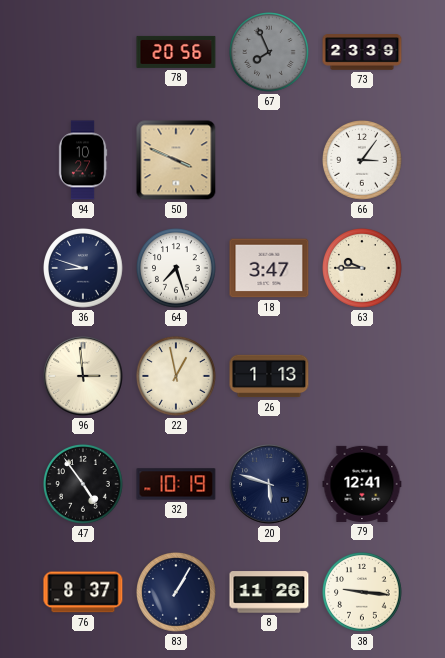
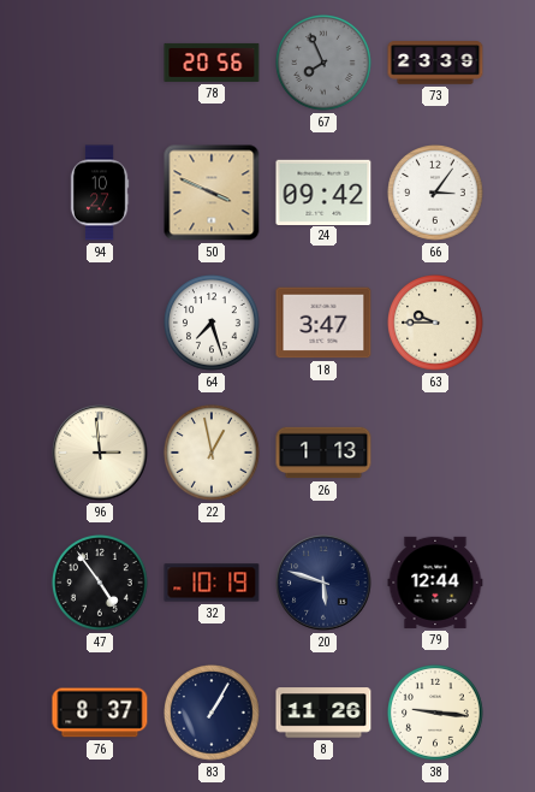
24: none -> 09:42
36: 8:48 -> none
79: 12:41 -> 12:44
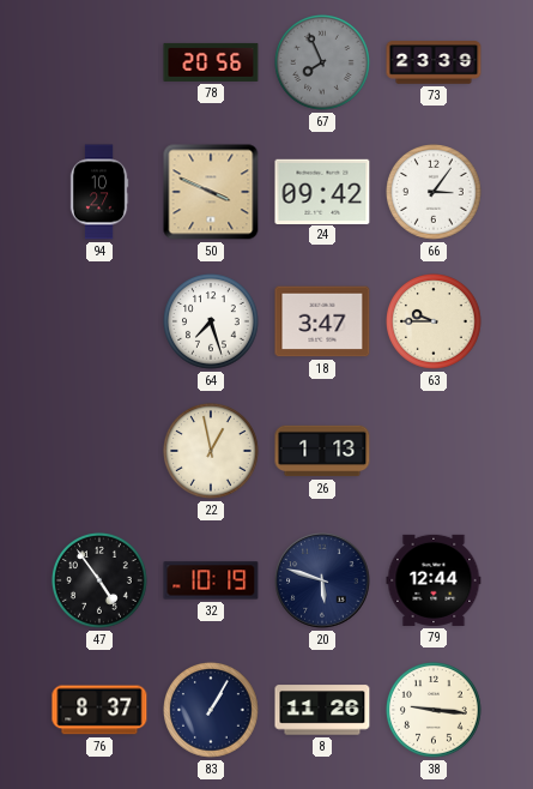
96: 2:59 -> none
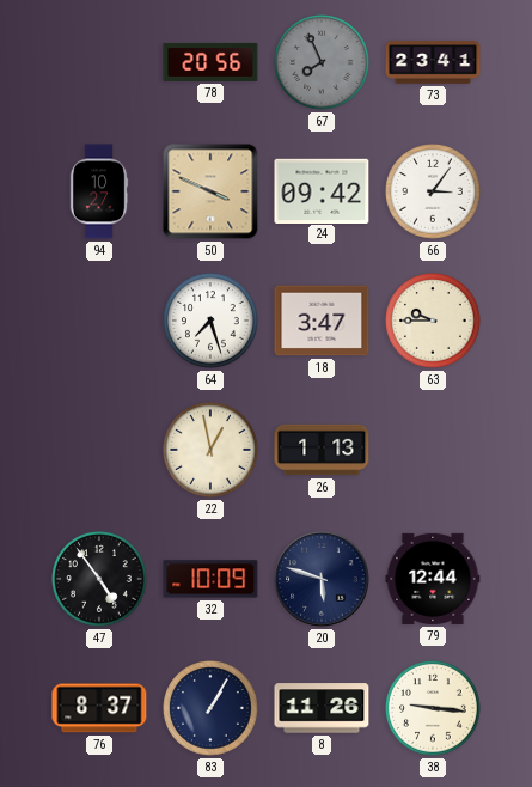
73: 23:39 -> 23:41
32: 10:19 -> 10:09
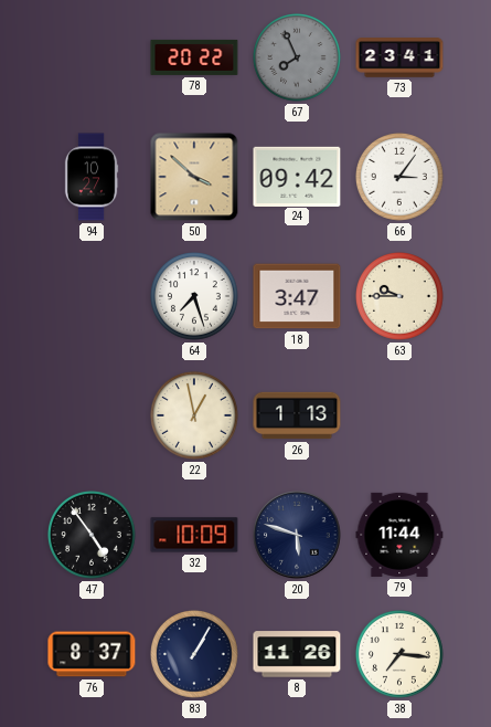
78: 20:56 -> 20:22
50: 3:49 -> 3:52
79: 12:44 -> 11:44
38: 9:16 -> 7:16
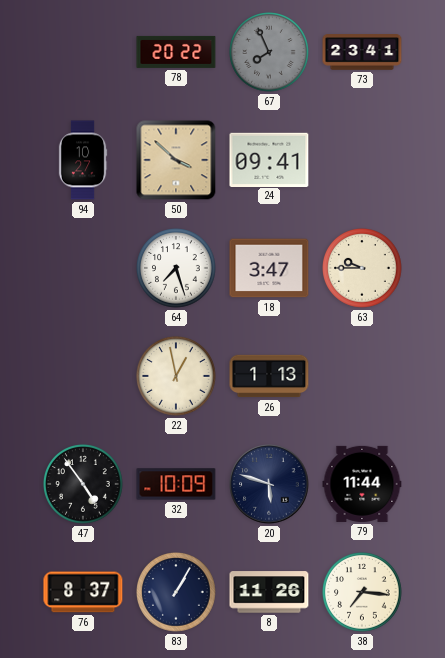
24: 09:42 -> 09:41
66: 3:06 -> none
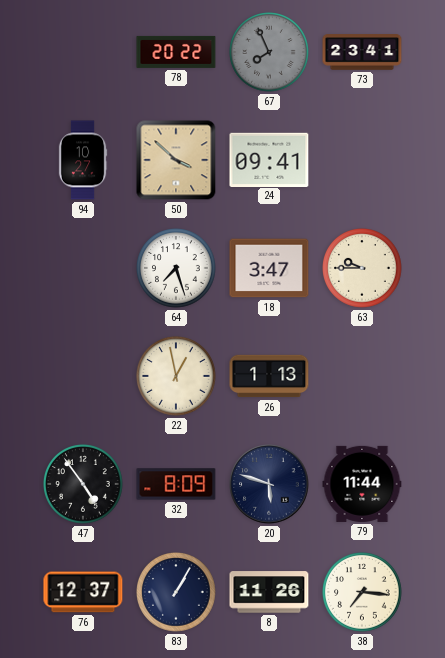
32: 10:09 -> 8:09
76: 8:37 -> 12:37
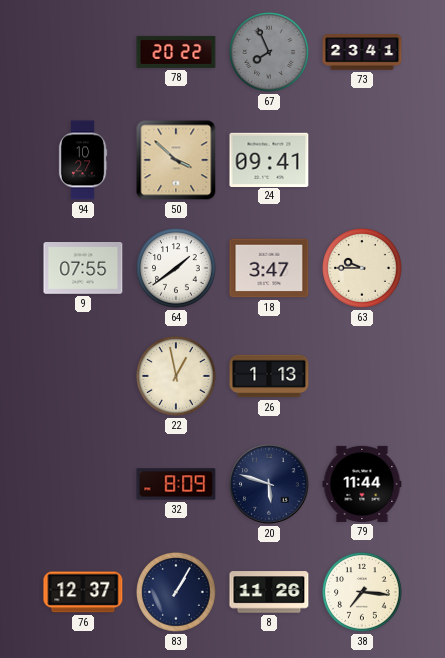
9: none -> 07:55
64: 7:27 -> 1:39
47: 4:54 -> none
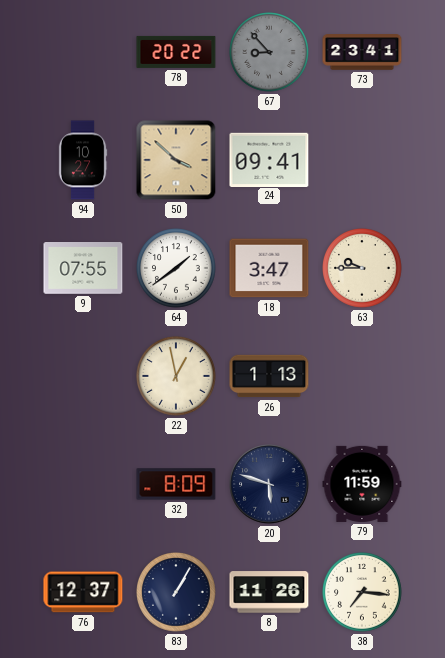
67: 7:56 -> 8:53
79: 11:44 -> 11:59
